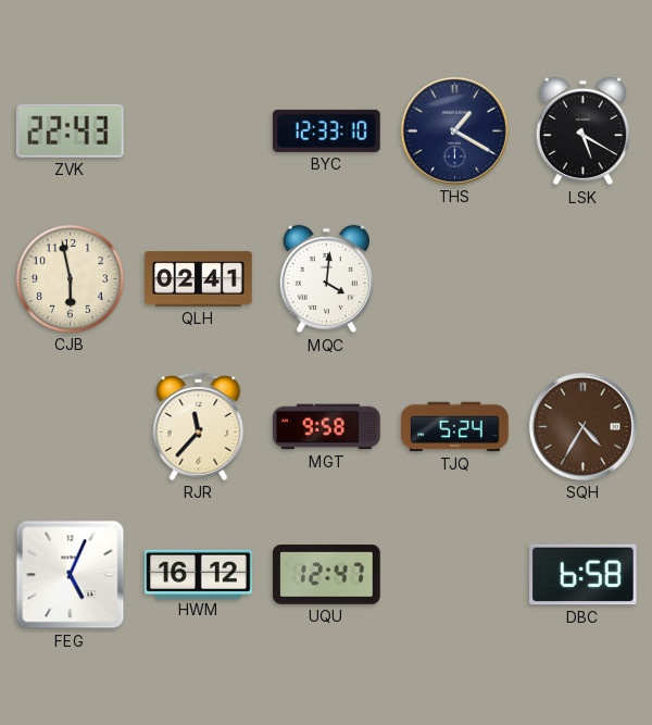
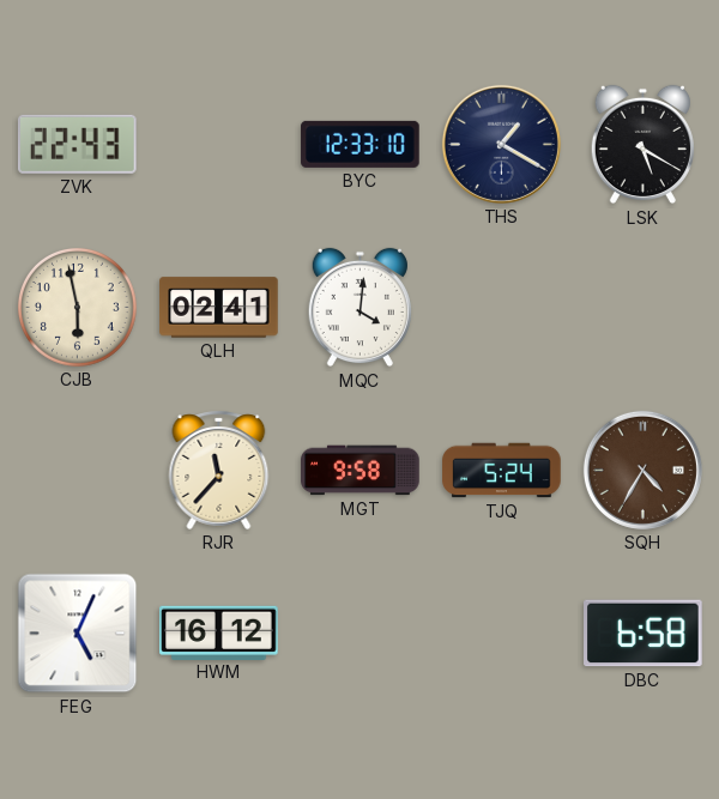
UQU: 12:47 -> none
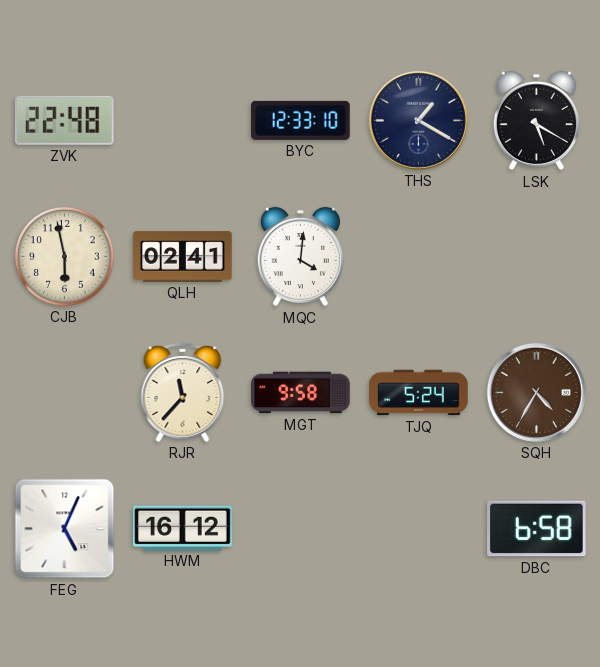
ZVK: 22:43 -> 22:48
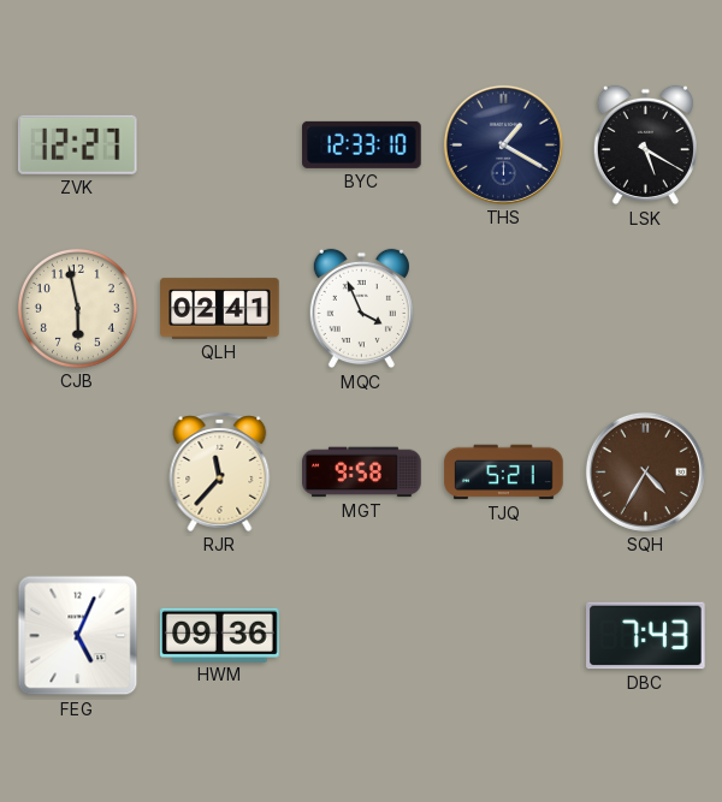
ZVK: 22:48 -> 12:27
MQC: 4:01 -> 3:56
TJQ: 5:24 -> 5:21
HWM: 16:12 -> 09:36
DBC: 6:58 -> 7:43
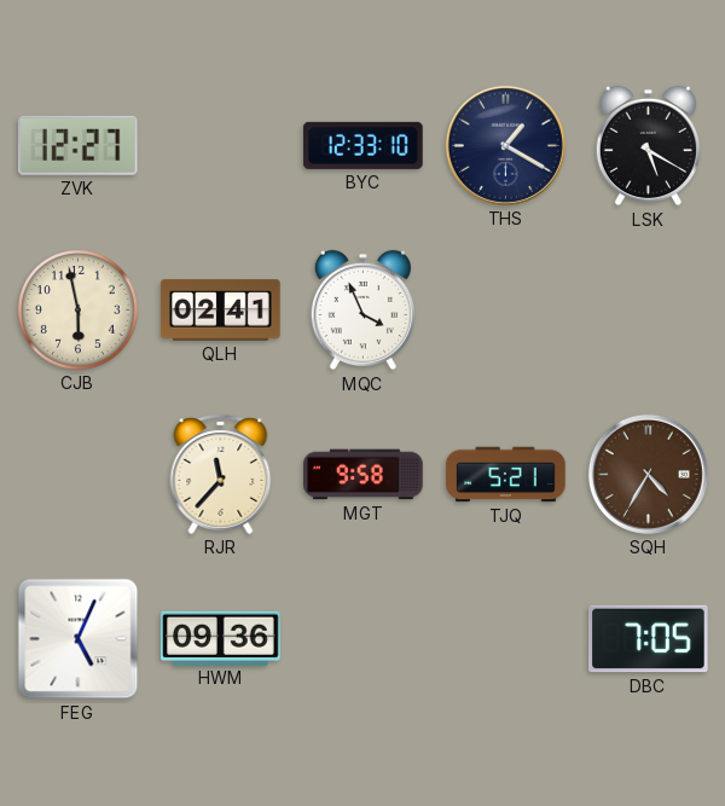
DBC: 7:43 -> 7:05
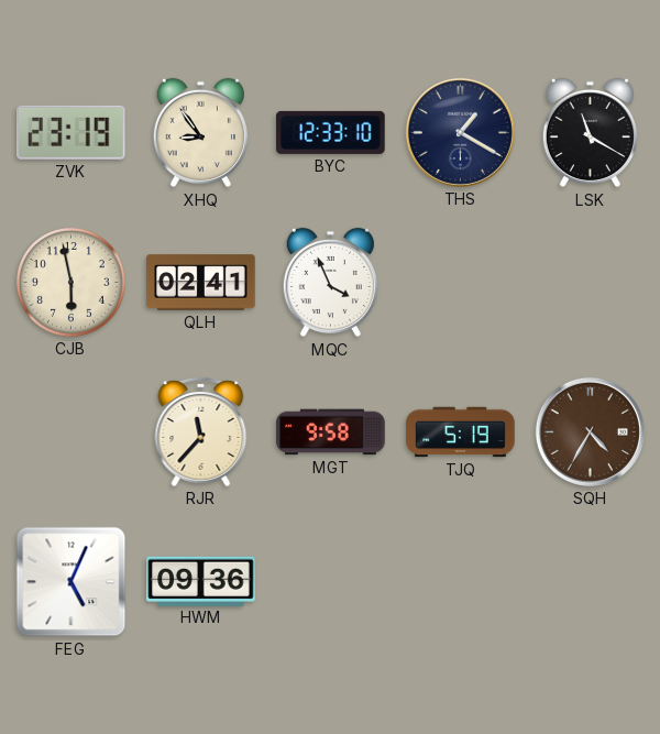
ZVK: 12:27 -> 23:19
XHQ: none -> 8:54
LSK: 5:20 -> 11:20
TJQ: 5:21 -> 5:19
DBC: 7:05 -> none
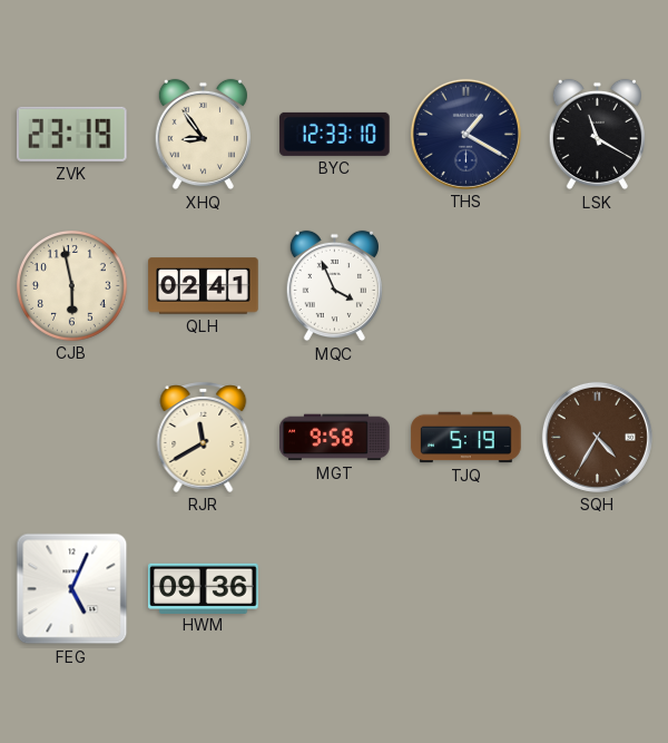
RJR: 11:37 -> 11:40
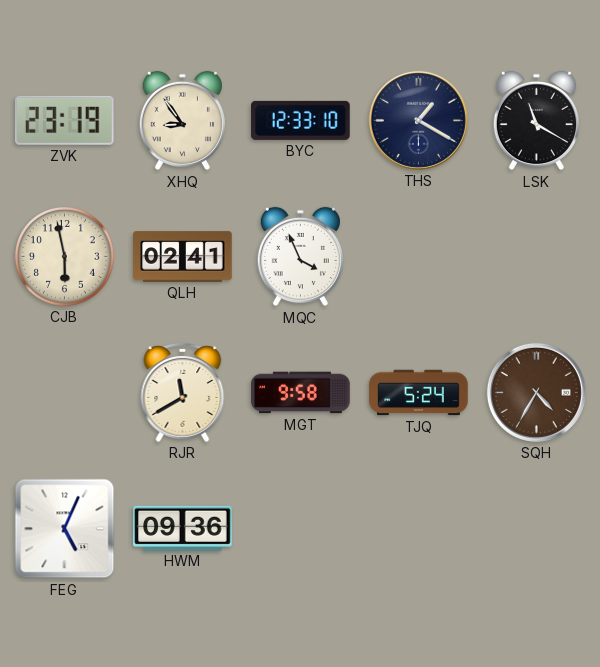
TJQ: 5:19 -> 5:24
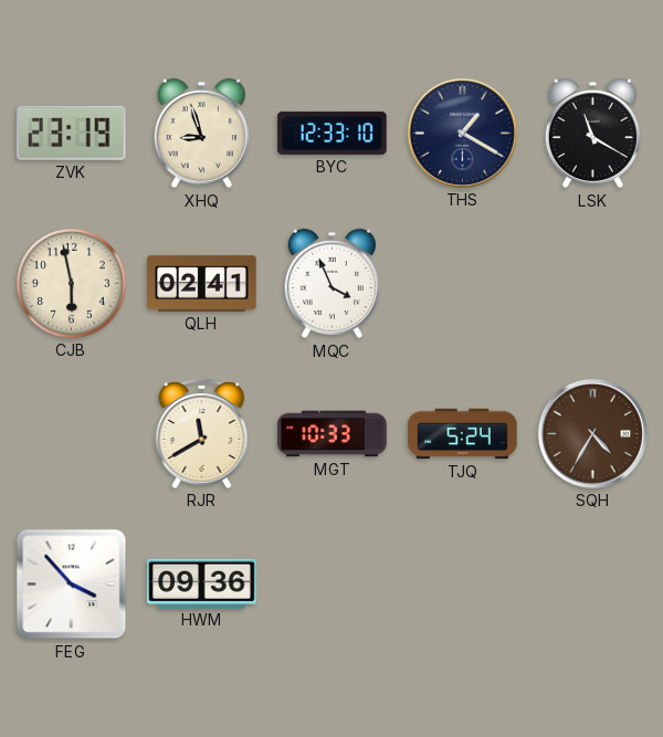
XHQ: 8:54 -> 8:57
MGT: 9:58 -> 10:33
FEG: 5:04 -> 3:53
